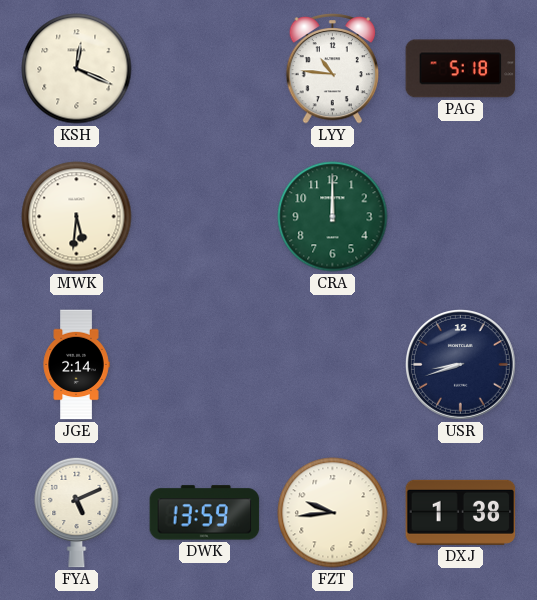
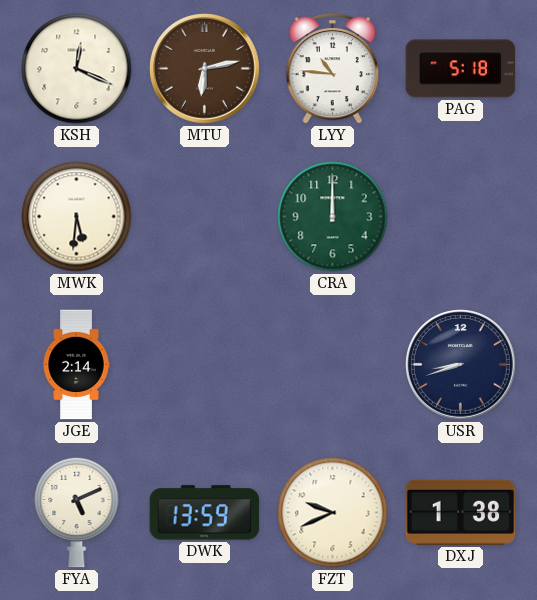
MTU: none -> 6:13
FZT: 9:44 -> 9:41
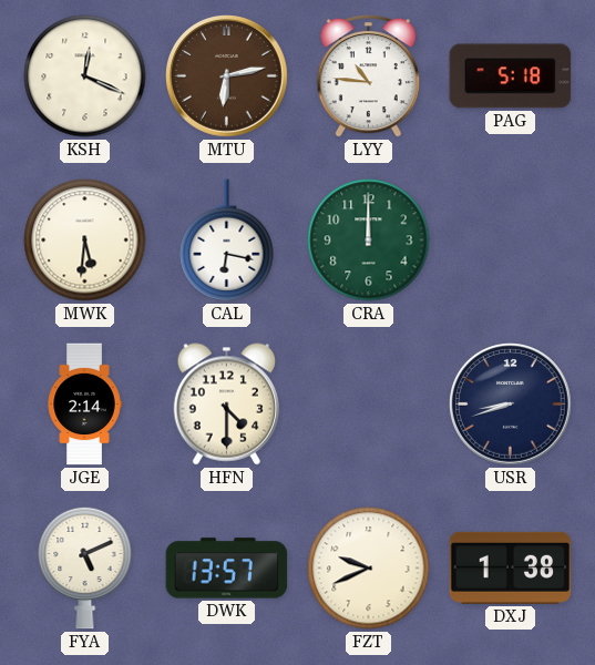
CAL: none -> 6:17
HFN: none -> 4:30
DWK: 13:59 -> 13:57
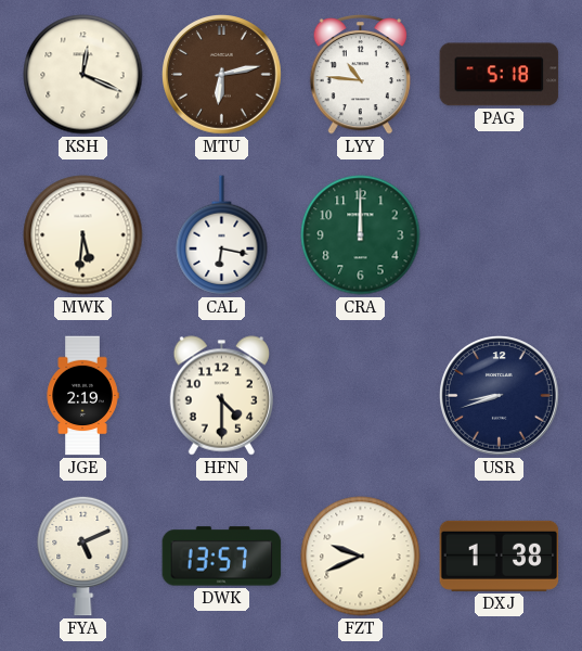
JGE: 2:14 -> 2:19
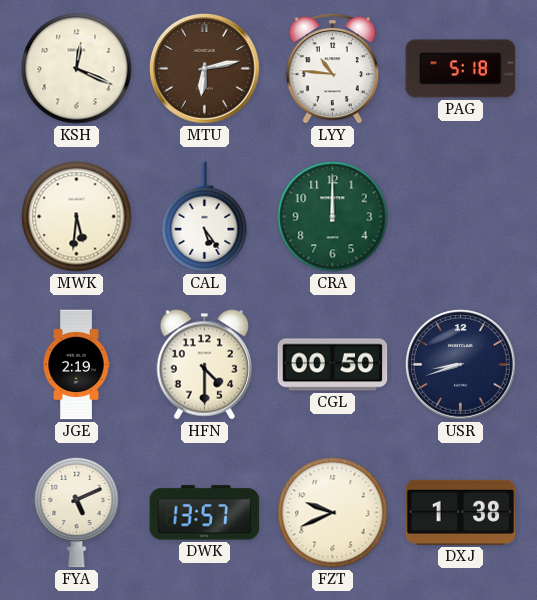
CAL: 6:17 -> 5:24
CGL: none -> 00:50
